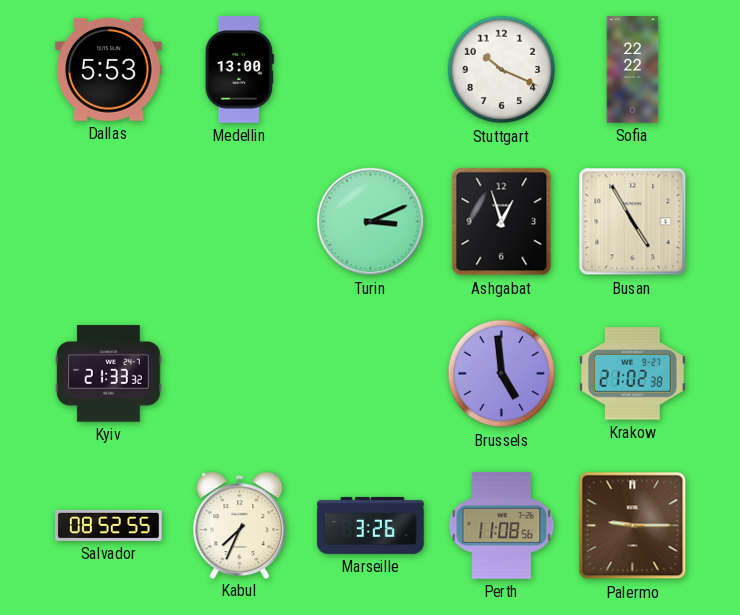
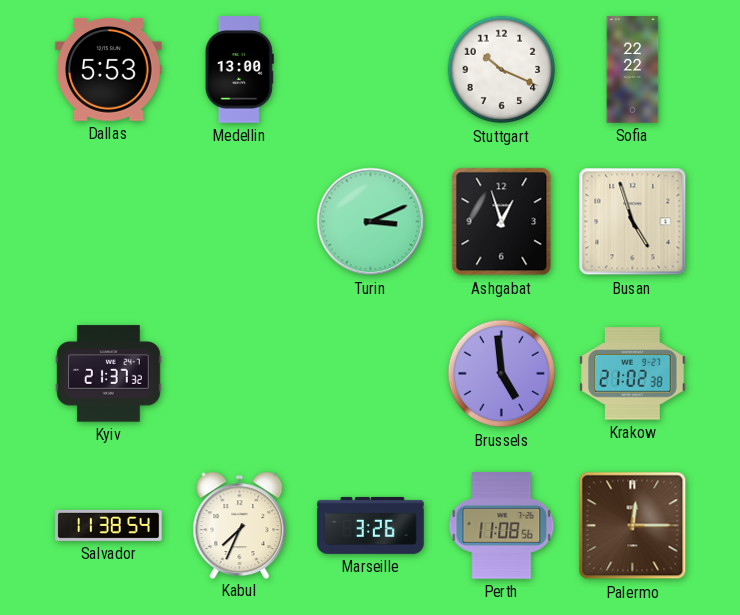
Busan: 4:55 -> 4:57
Kyiv: 21:33 -> 21:37
Salvador: 08:52 -> 11:38
Palermo: 9:15 -> 12:15
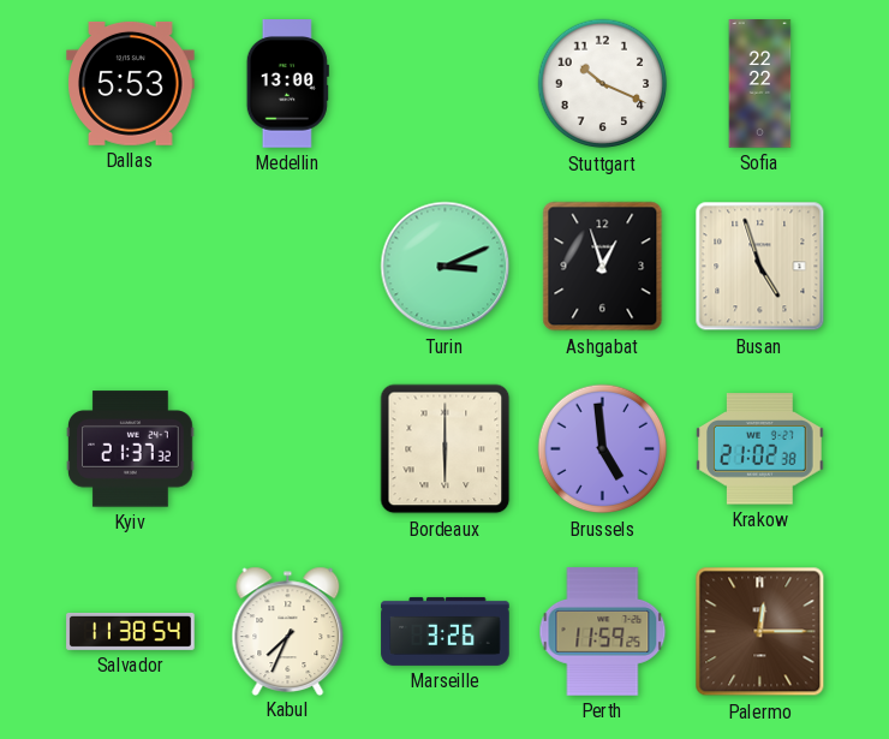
Bordeaux: none -> 6:00
Perth: 11:08 -> 11:59
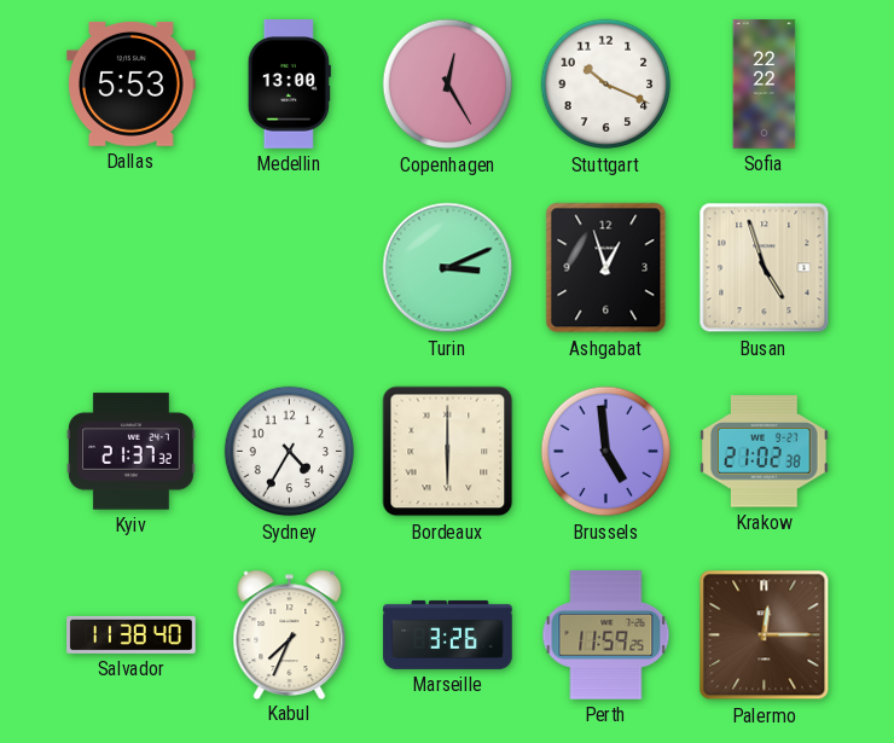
Copenhagen: none -> 12:25
Sydney: none -> 4:35
Salvador: 11:38:54 -> 11:38:40
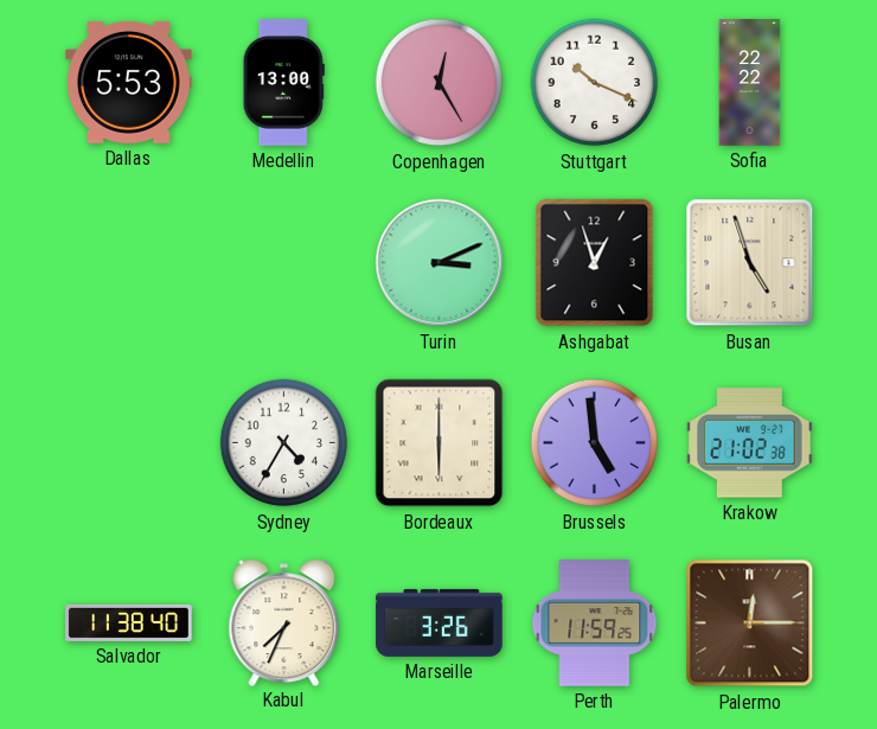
Kyiv: 21:37 -> none
